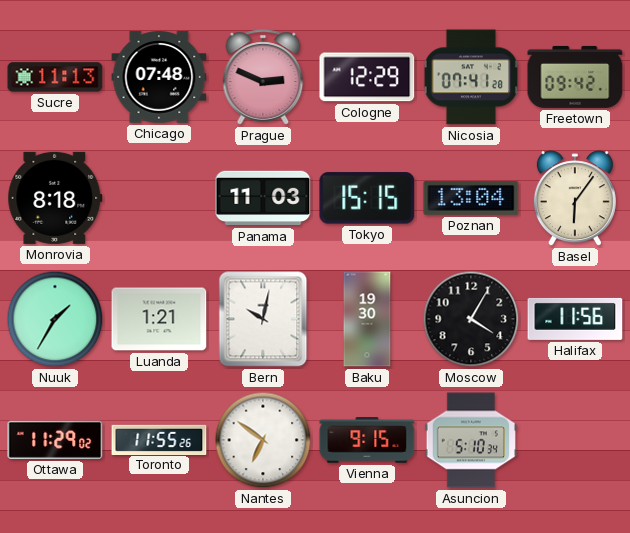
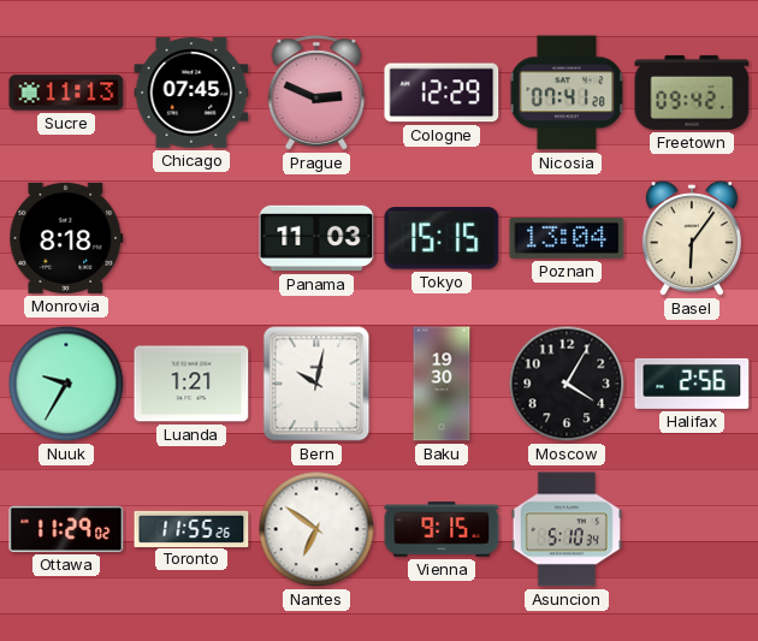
Chicago: 07:48 -> 07:45
Nuuk: 1:35 -> 9:35
Halifax: 11:56 -> 2:56
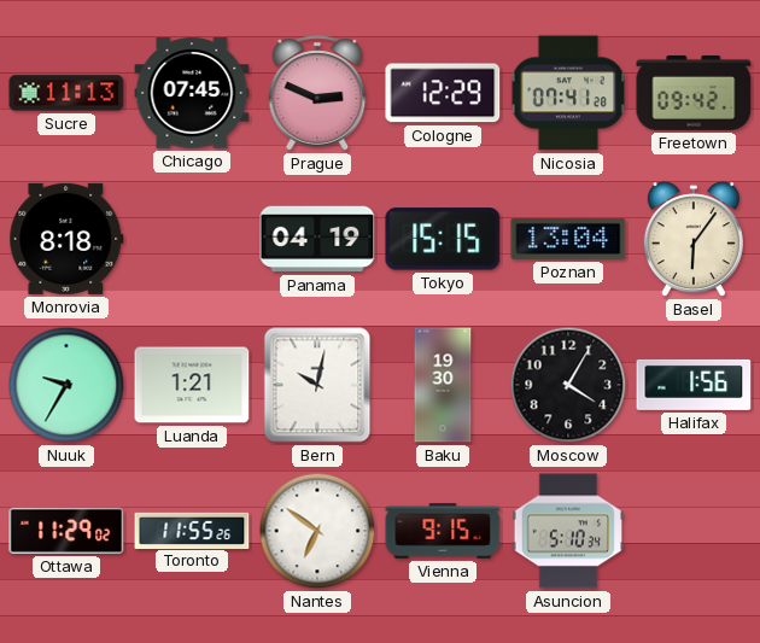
Panama: 11:03 -> 04:19
Halifax: 2:56 -> 1:56
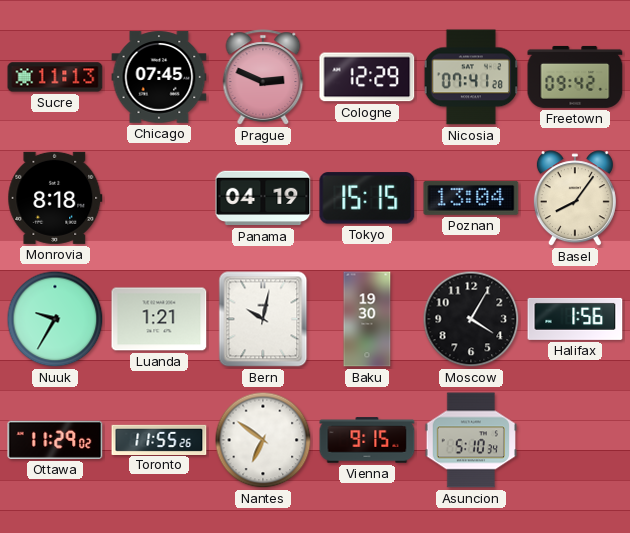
Basel: 6:06 -> 8:06
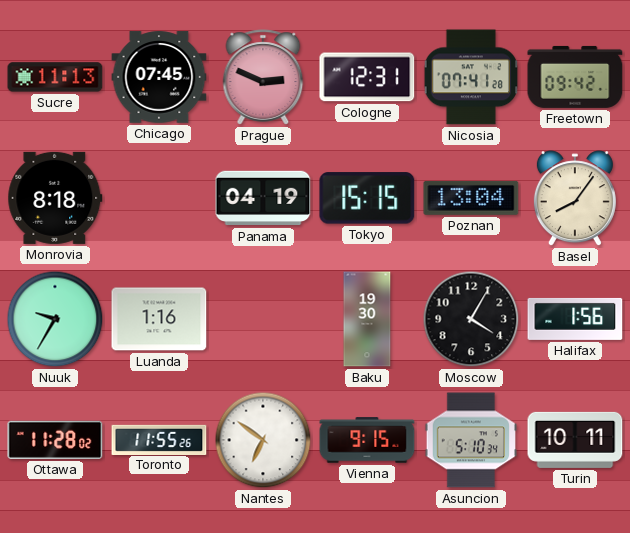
Cologne: 12:29 -> 12:31
Luanda: 1:21 -> 1:16
Bern: 10:02 -> none
Ottawa: 11:29 -> 11:28
Turin: none -> 10:11
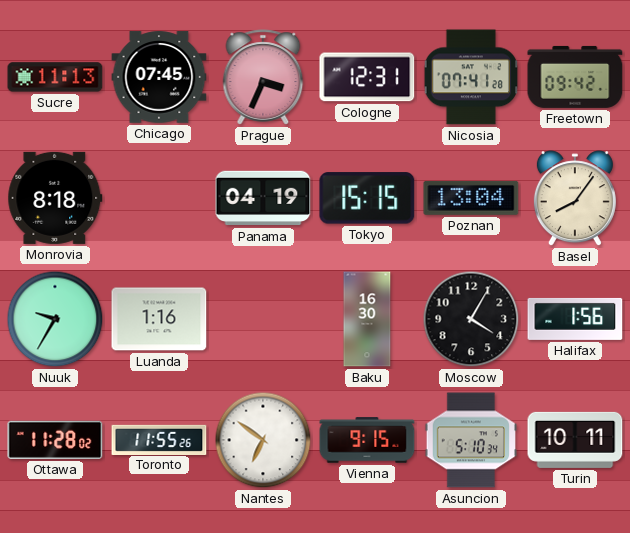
Prague: 2:49 -> 3:34
Baku: 19:30 -> 16:30
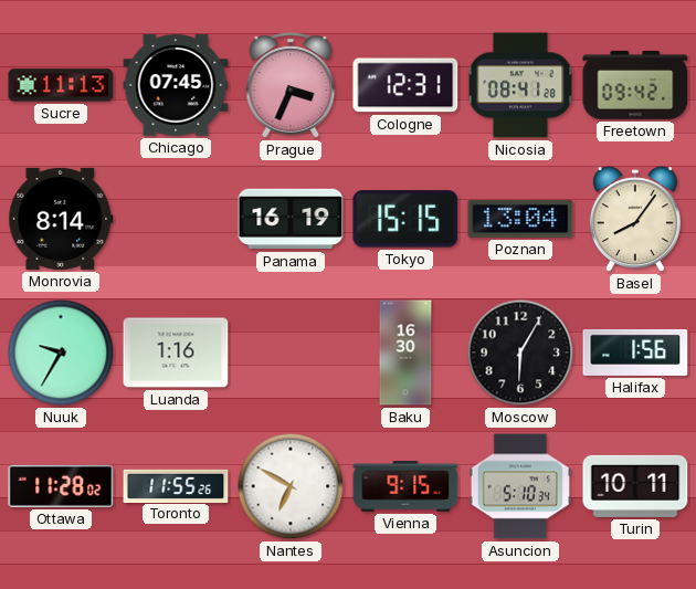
Nicosia: 07:41 -> 08:41
Monrovia: 8:18 -> 8:14
Panama: 04:19 -> 16:19
Moscow: 4:05 -> 6:05
Nantes: 6:51 -> 6:50
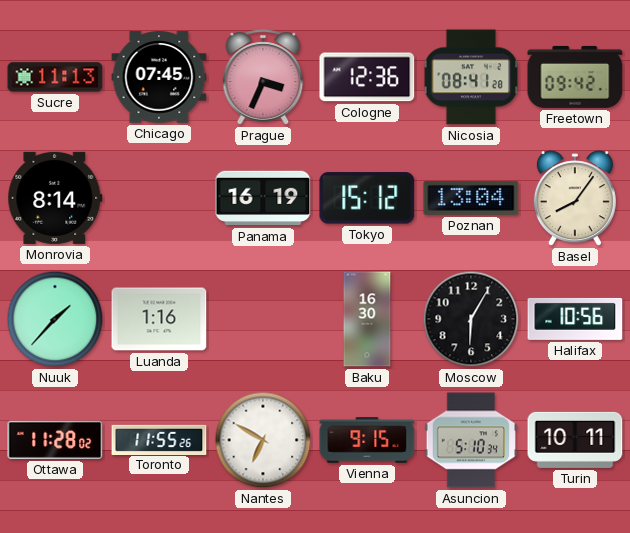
Cologne: 12:31 -> 12:36
Tokyo: 15:15 -> 15:12
Nuuk: 9:35 -> 1:37
Halifax: 1:56 -> 10:56
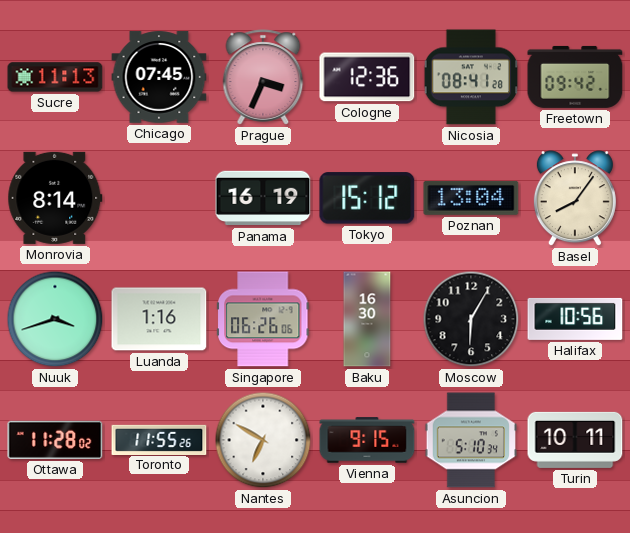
Nuuk: 1:37 -> 3:42
Singapore: none -> 06:26
